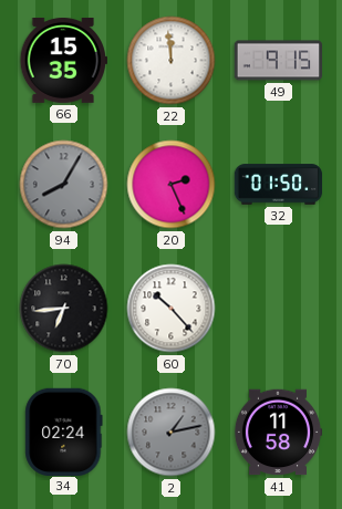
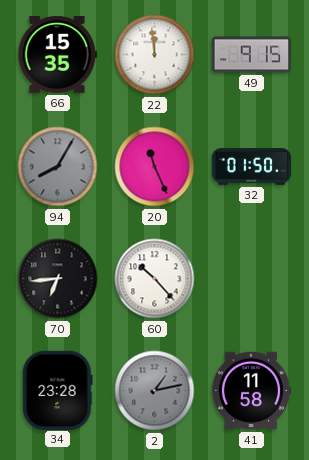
20: 2:26 -> 11:26
34: 02:24 -> 23:28
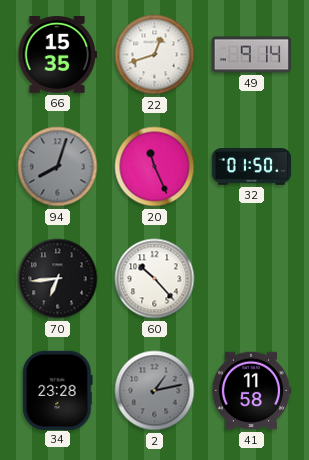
22: 11:59 -> 12:42
49: 9:15 -> 9:14
94: 8:05 -> 8:03
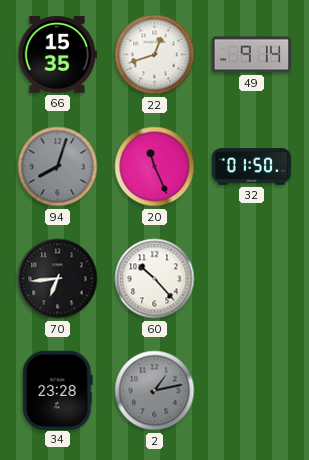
41: 11:58 -> none
